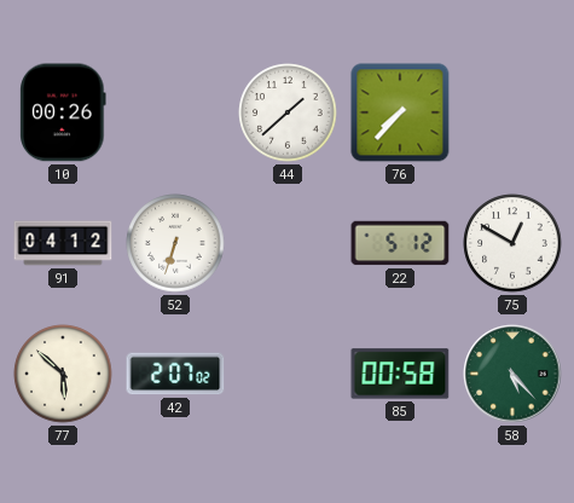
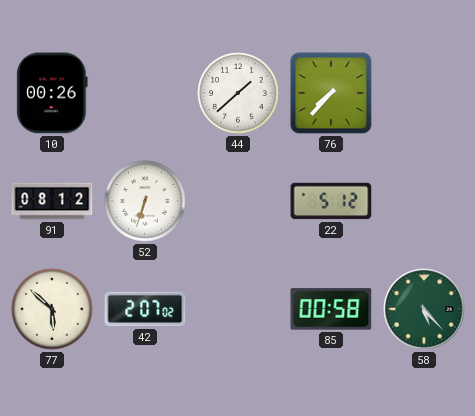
91: 04:12 -> 08:12
75: 12:50 -> none
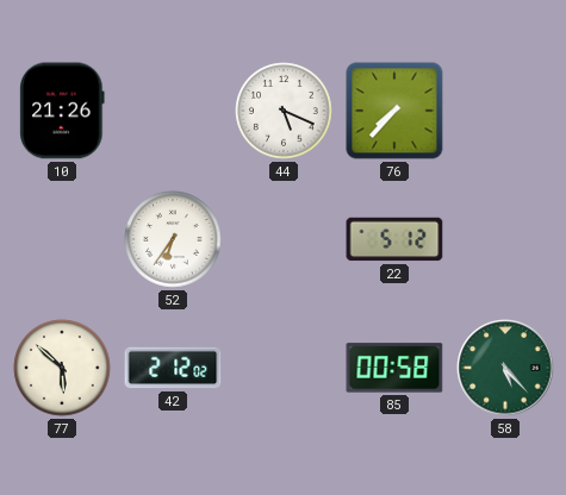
10: 00:26 -> 21:26
44: 1:38 -> 5:19
91: 08:12 -> none
52: 6:33 -> 6:36
42: 2:07 -> 2:12
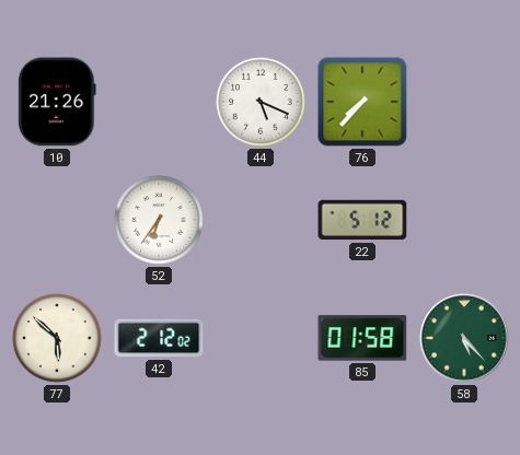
85: 00:58 -> 01:58
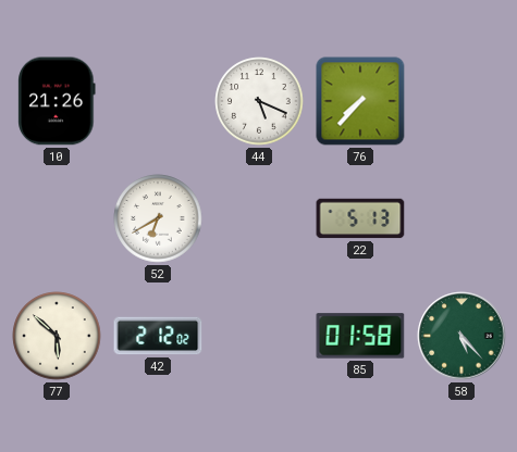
52: 6:36 -> 6:40
22: 5:12 -> 5:13
